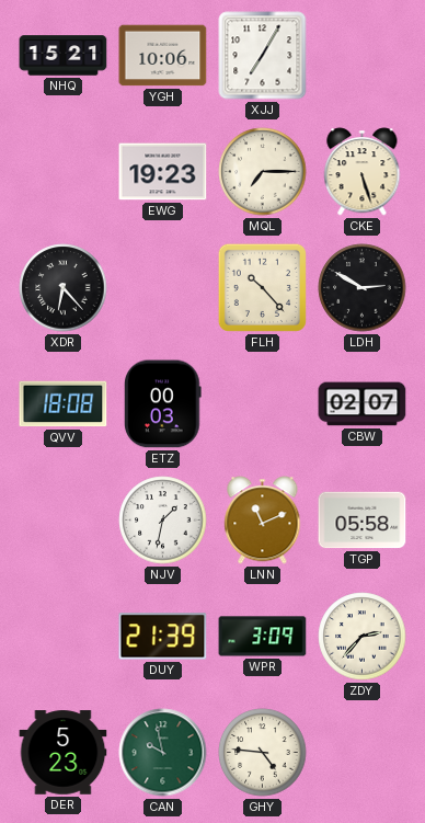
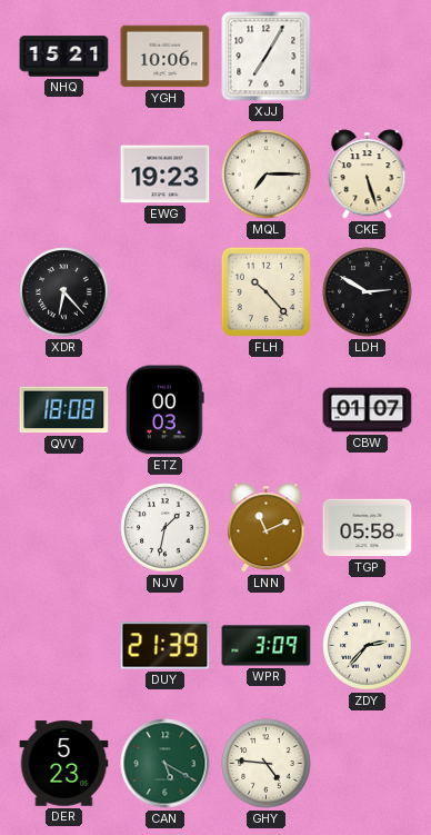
CBW: 02:07 -> 01:07
CAN: 9:58 -> 5:20
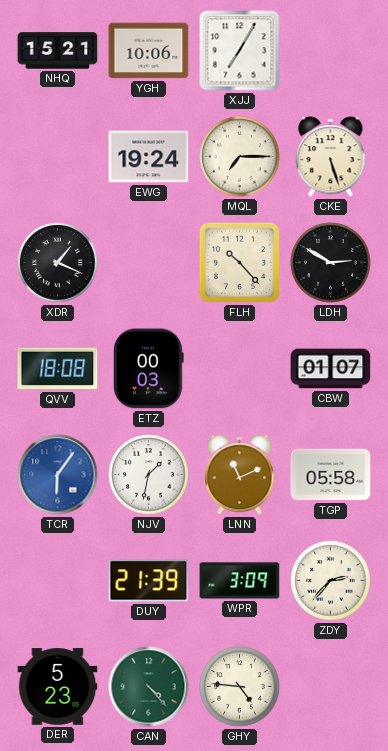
EWG: 19:23 -> 19:24
XDR: 6:23 -> 1:19
TCR: none -> 6:06
CAN: 5:20 -> 4:23
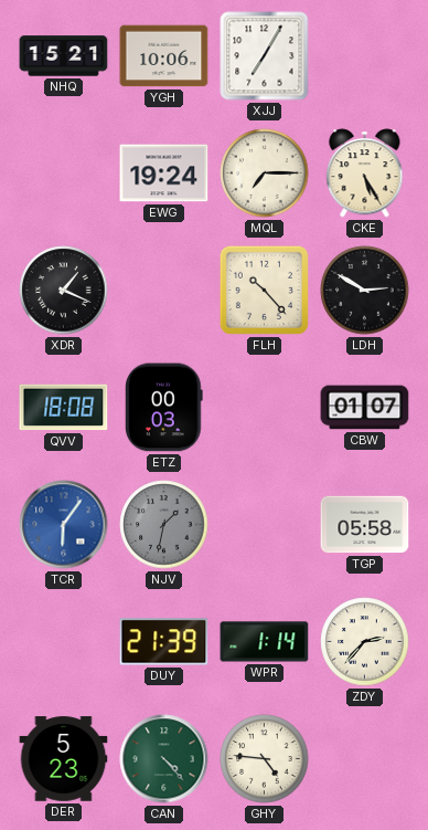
CKE: 5:27 -> 5:25
NJV dial: white -> grey
LNN: 11:11 -> none
WPR: 3:09 -> 1:14
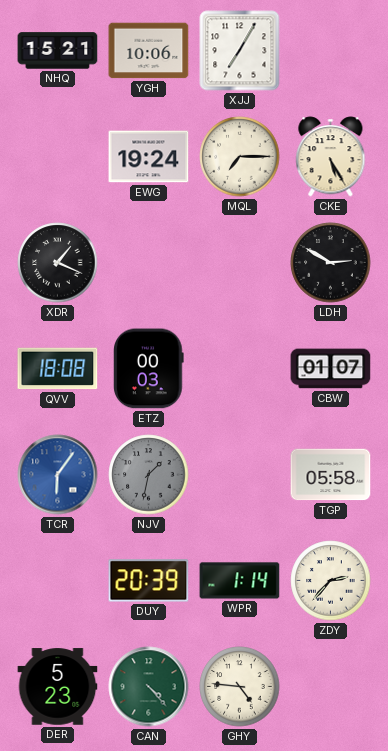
FLH: 10:23 -> none
DUY: 21:39 -> 20:39
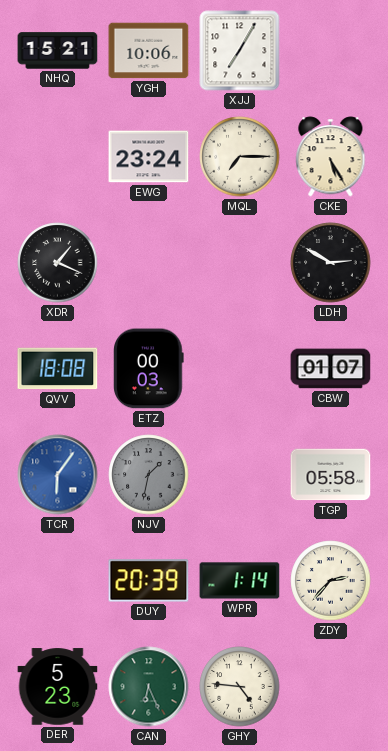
EWG: 19:24 -> 23:24
CAN: 4:23 -> 6:26
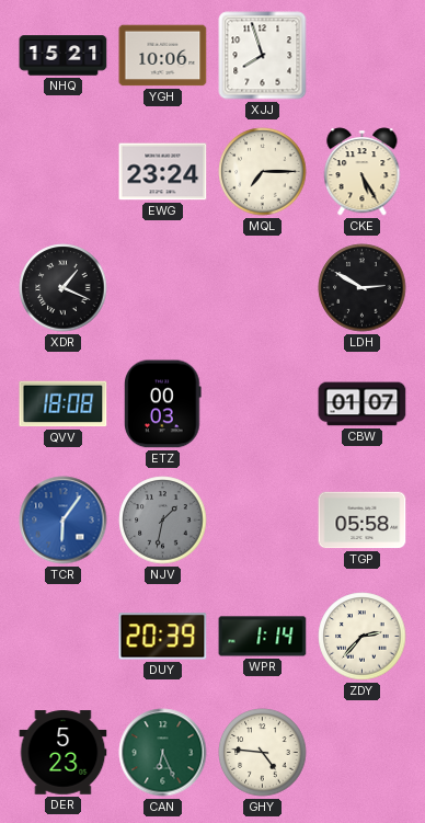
XJJ: 7:05 -> 7:57
